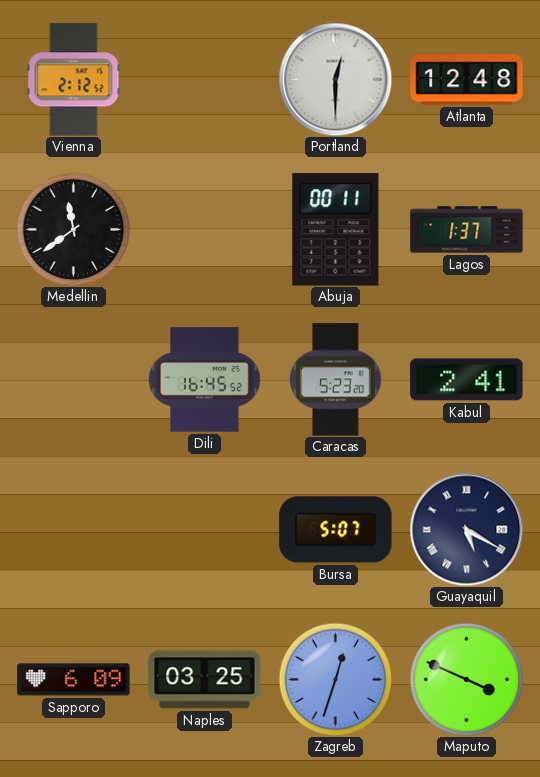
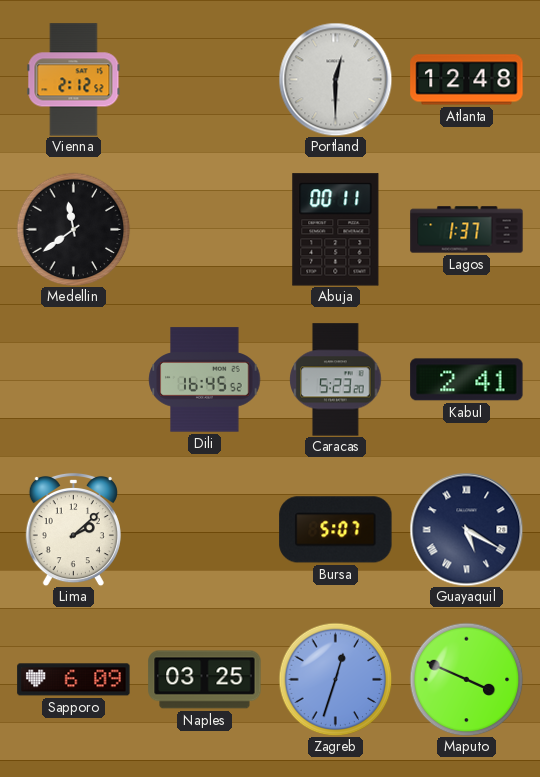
Lima: none -> 2:08
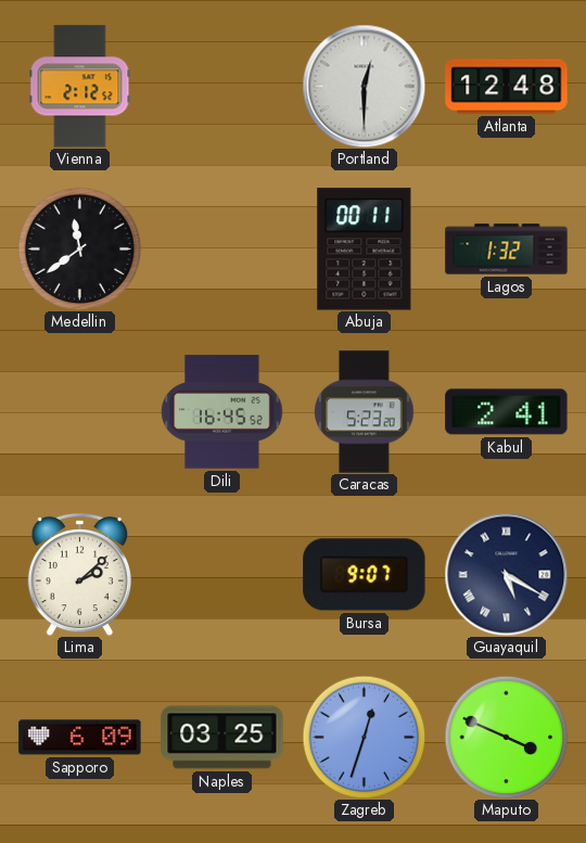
Lagos: 1:37 -> 1:32
Bursa: 5:07 -> 9:07
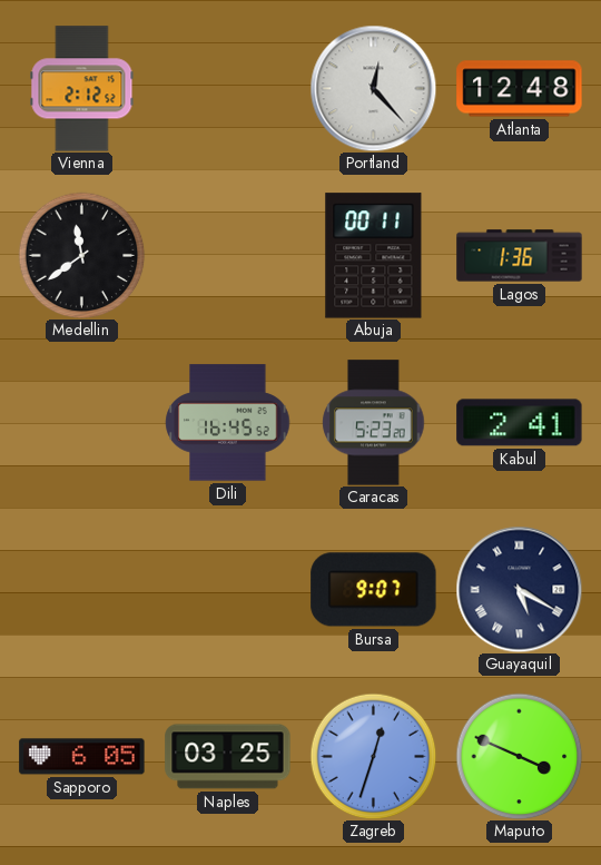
Portland: 12:30 -> 12:23
Lagos: 1:32 -> 1:36
Lima: 2:08 -> none
Sapporo: 6:09 -> 6:05
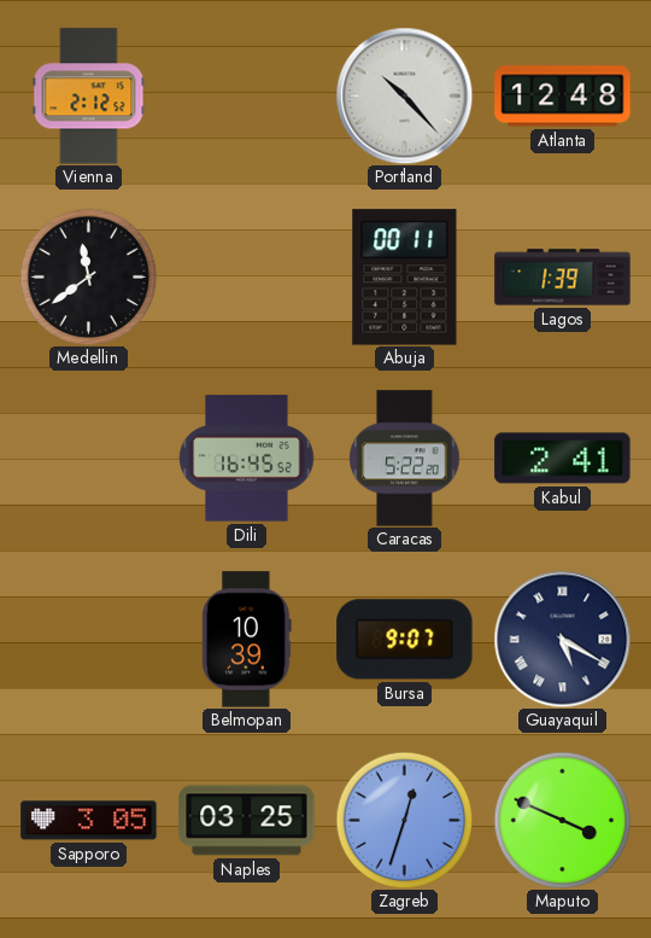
Portland: 12:23 -> 10:23
Lagos: 1:36 -> 1:39
Caracas: 5:23 -> 5:22
Belmopan: none -> 10:39
Sapporo: 6:05 -> 3:05
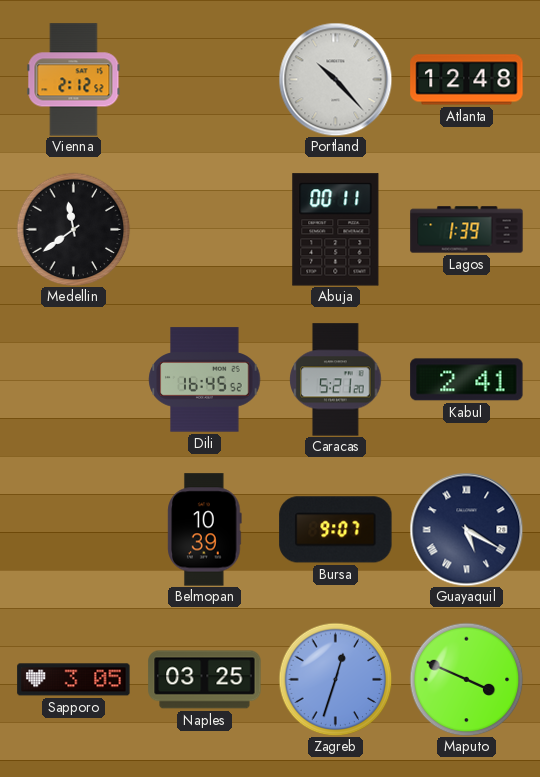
Caracas: 5:22 -> 5:21
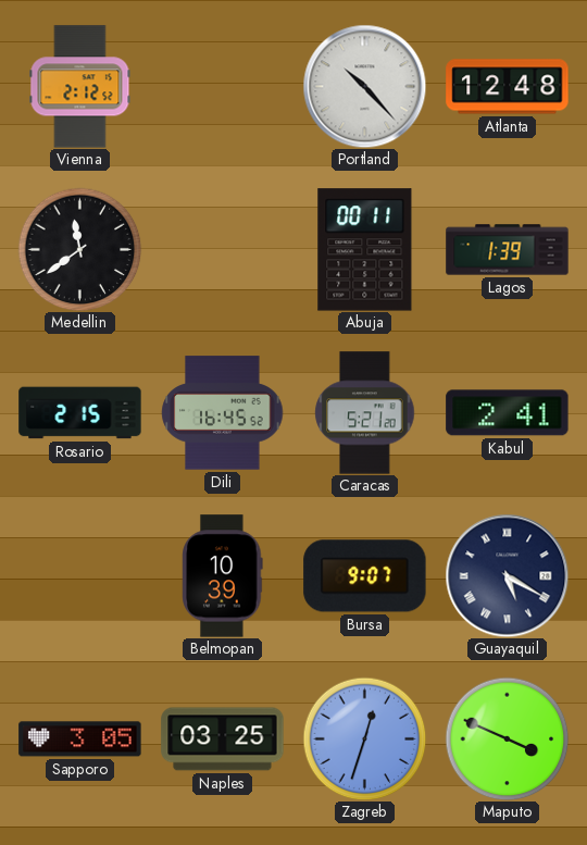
Rosario: none -> 2:15
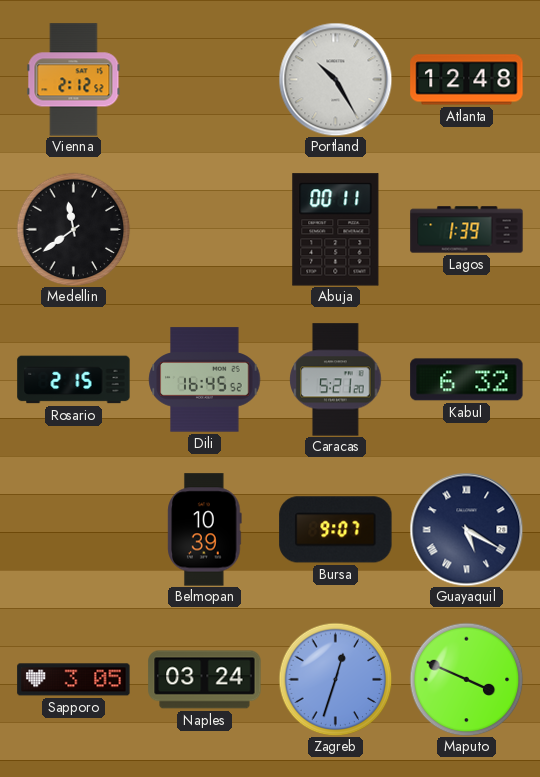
Portland: 10:23 -> 10:25
Kabul: 2:41 -> 6:32
Naples: 03:25 -> 03:24
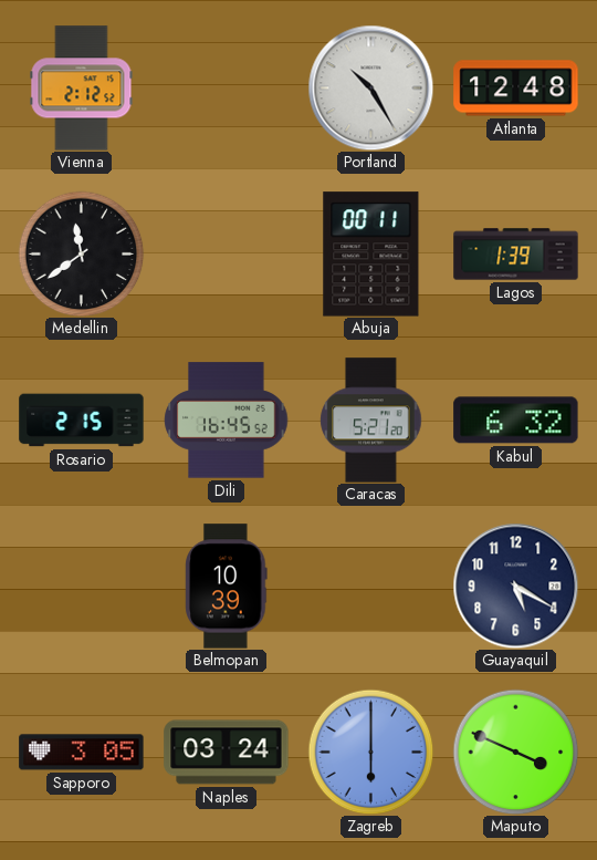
Bursa: 9:07 -> none
Guayaquil numerals: Roman -> Arabic
Zagreb: 12:33 -> 6:00
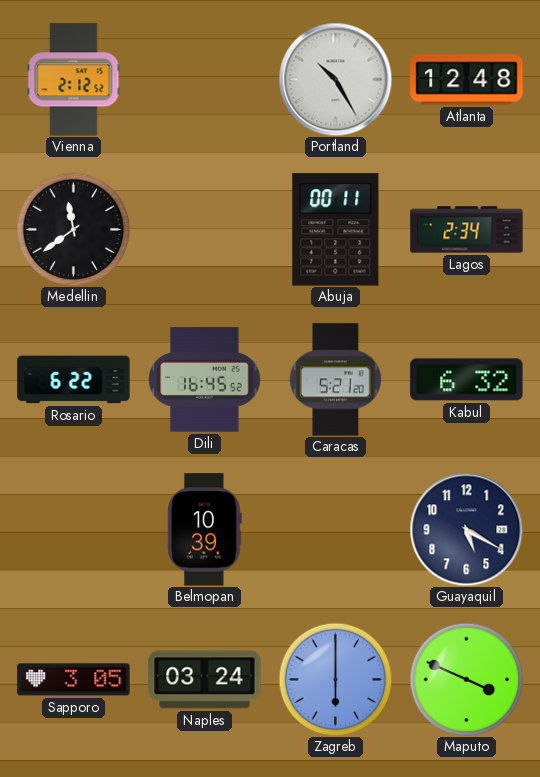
Lagos: 1:39 -> 2:34
Rosario: 2:15 -> 6:22
